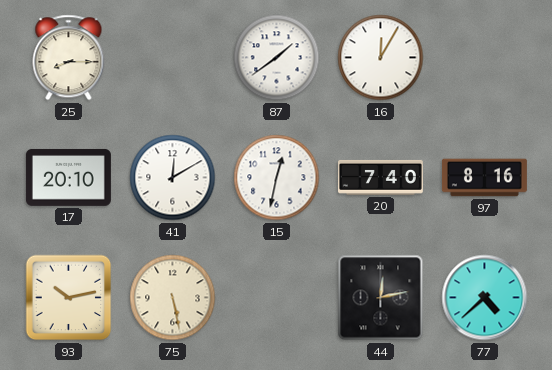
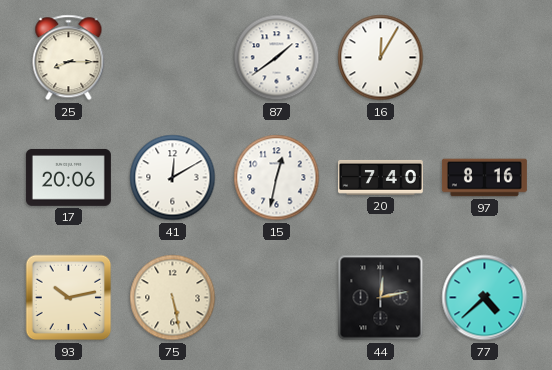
17: 20:10 -> 20:06
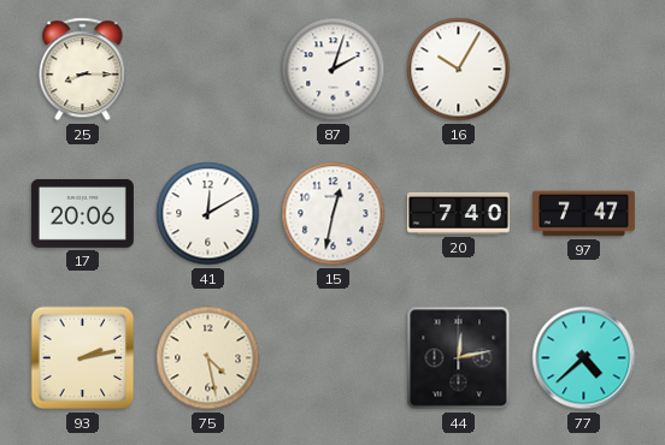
87: 1:39 -> 2:03
16: 12:05 -> 10:05
97: 8:16 -> 7:47
93: 10:13 -> 2:13
75: 5:28 -> 4:28
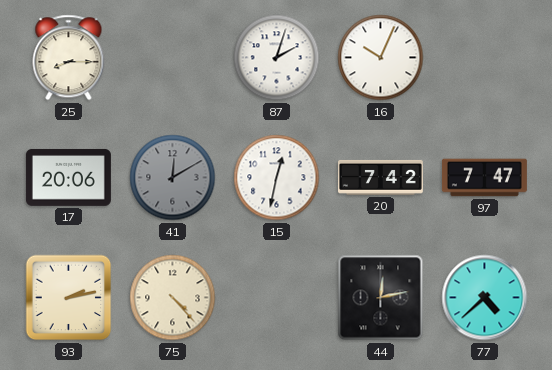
16: 10:05 -> 10:04
41 dial: white -> grey
20: 7:40 -> 7:42
75: 4:28 -> 4:23
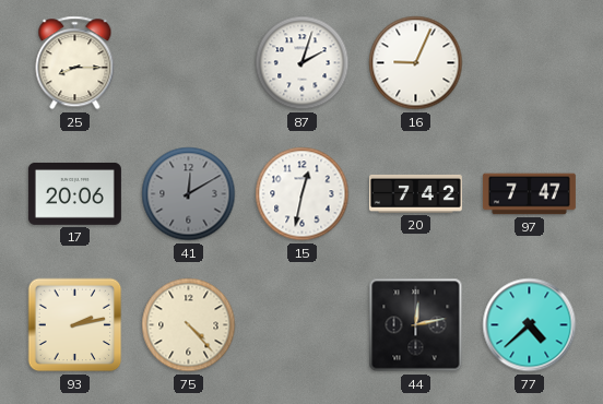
16: 10:04 -> 9:04
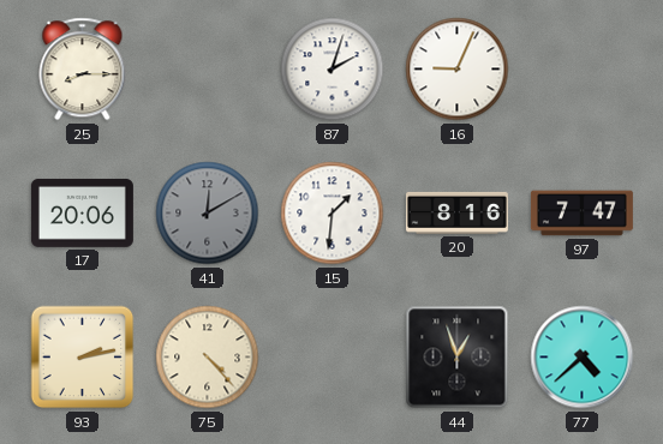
15: 12:32 -> 1:31
20: 7:42 -> 8:16
44: 12:13 -> 12:57
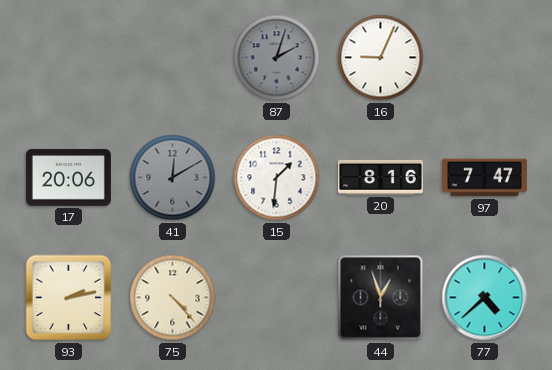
25: 8:15 -> none
87 dial: white -> grey
